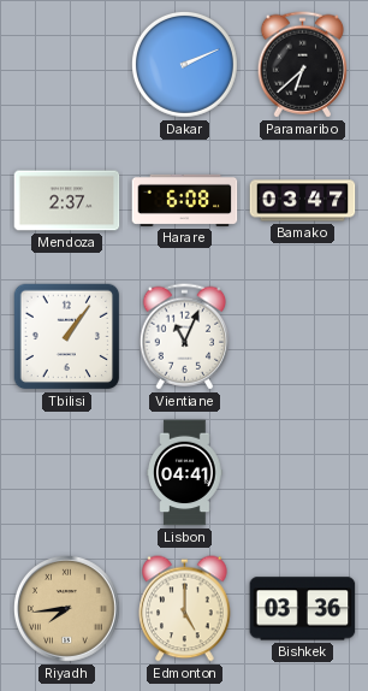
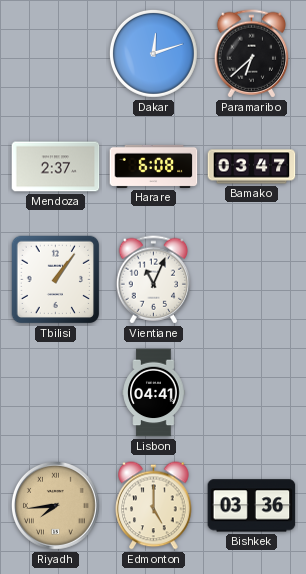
Dakar: 2:11 -> 12:12
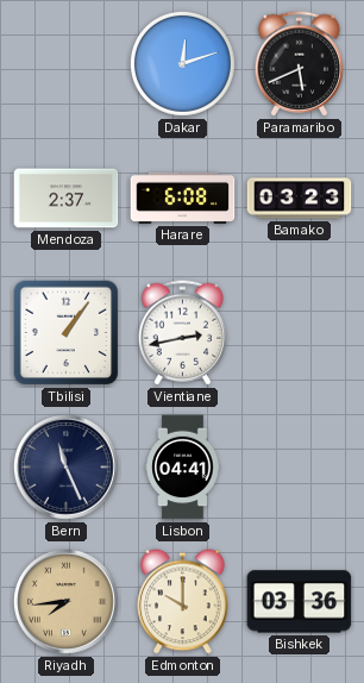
Paramaribo: 6:38 -> 5:41
Bamako: 03:47 -> 03:23
Vientiane: 11:04 -> 2:43
Bern: none -> 11:26
Edmonton: 5:00 -> 10:00
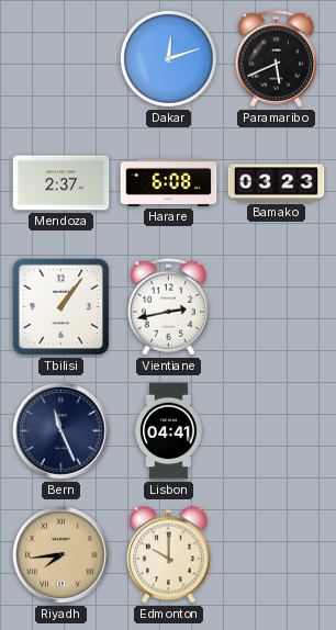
Bishkek: 03:36 -> none
